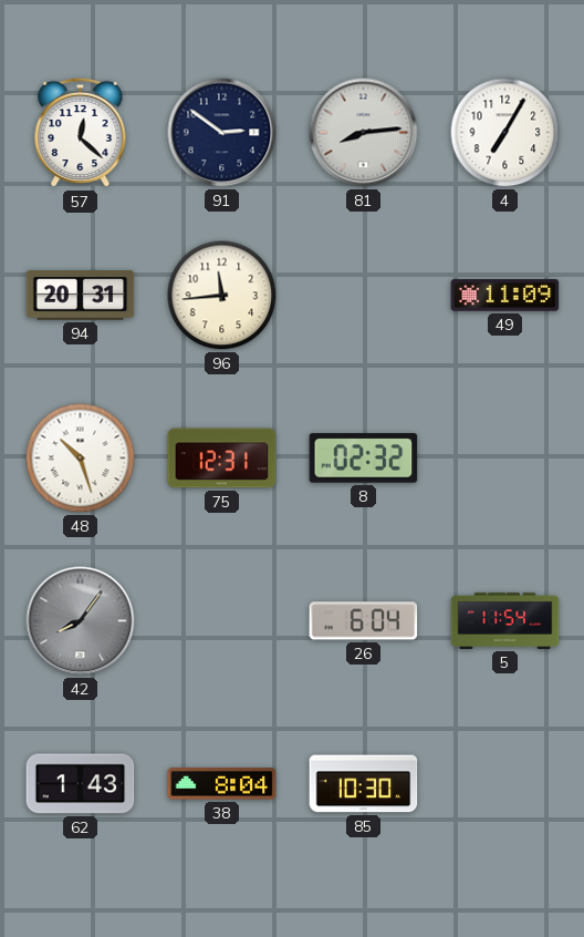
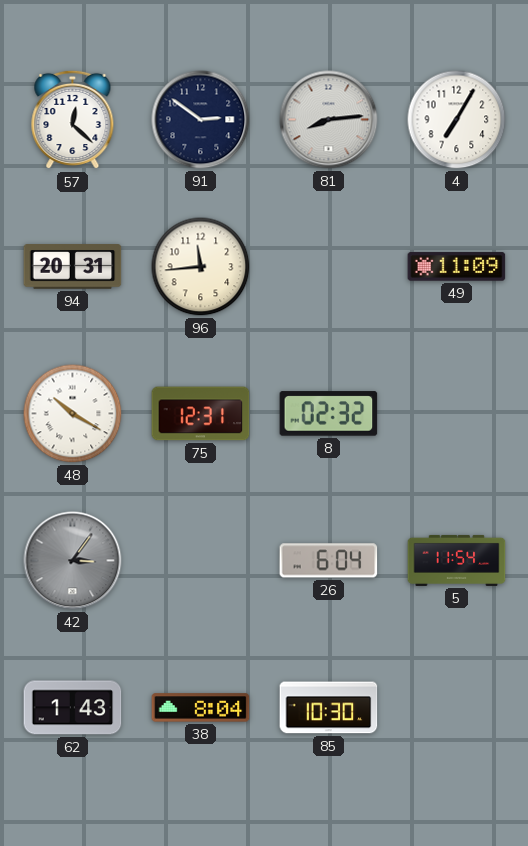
48: 10:27 -> 10:20
42: 8:06 -> 3:06
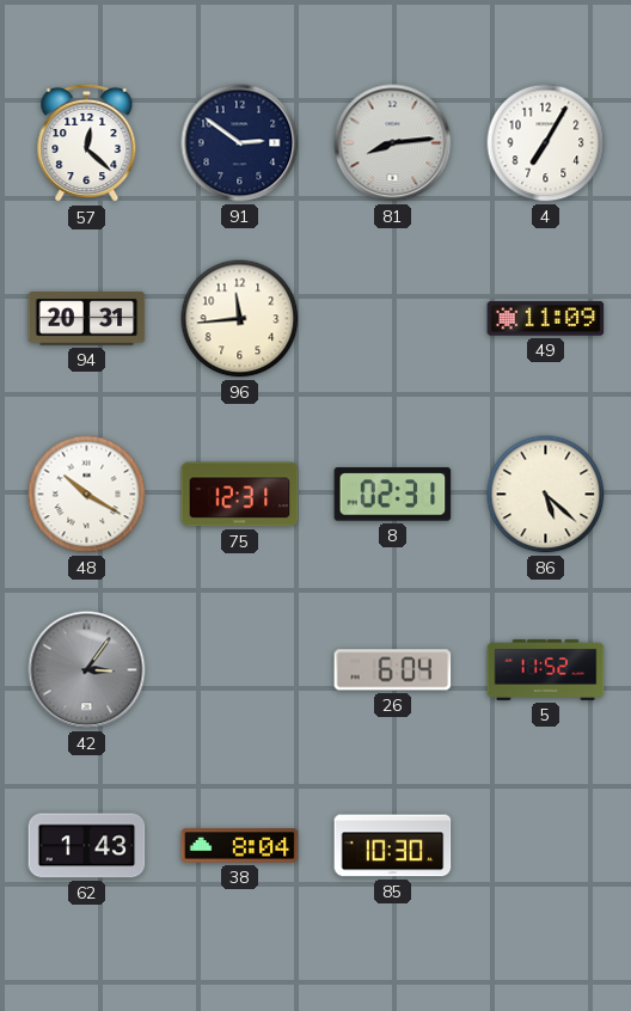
8: 02:32 -> 02:31
86: none -> 5:22
5: 11:54 -> 11:52
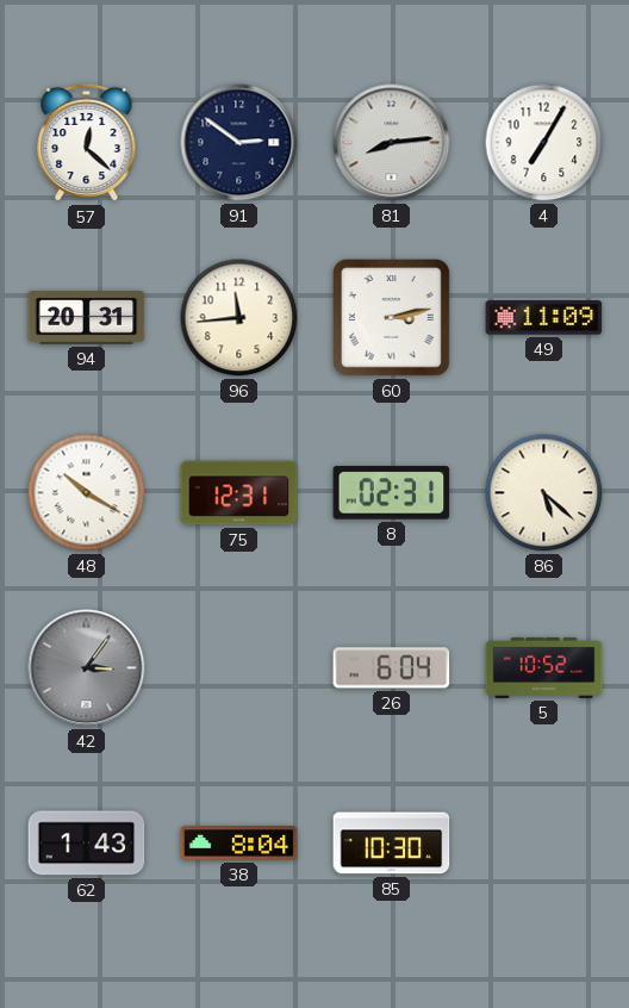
60: none -> 3:13
5: 11:52 -> 10:52
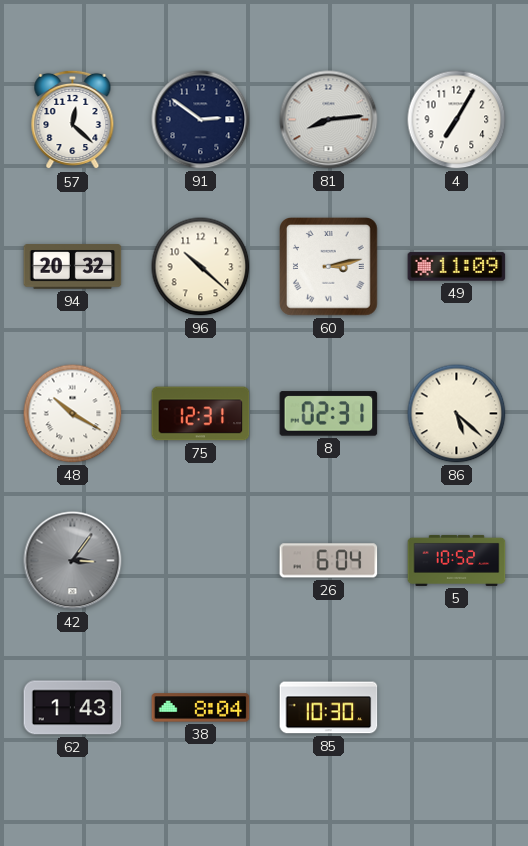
94: 20:31 -> 20:32
96: 11:44 -> 10:22
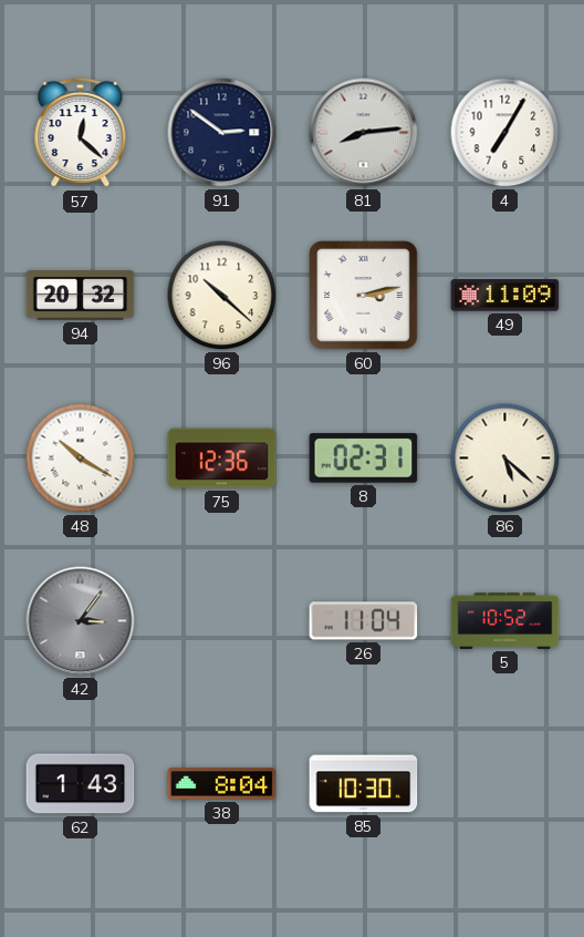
75: 12:31 -> 12:36
26: 6:04 -> 11:04
